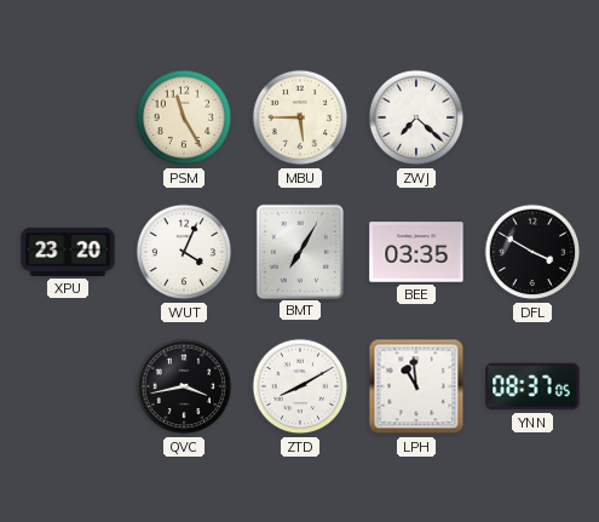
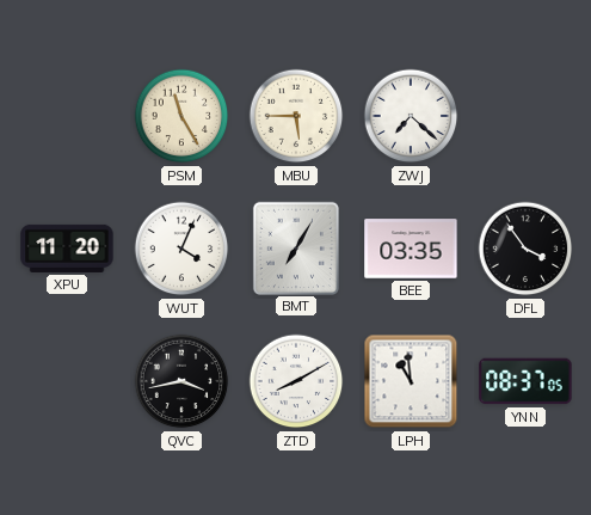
XPU: 23:20 -> 11:20
DFL: 3:50 -> 3:54
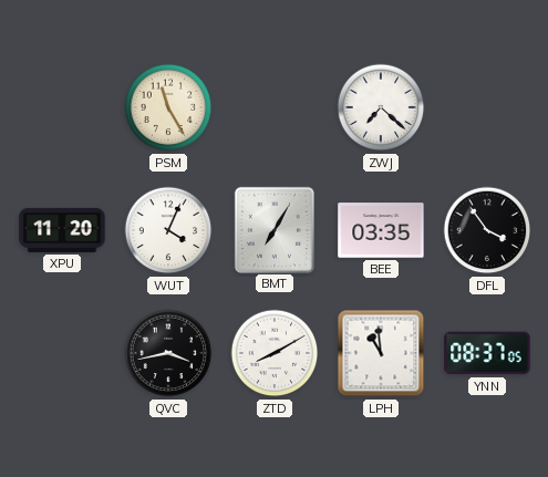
MBU: 5:45 -> none
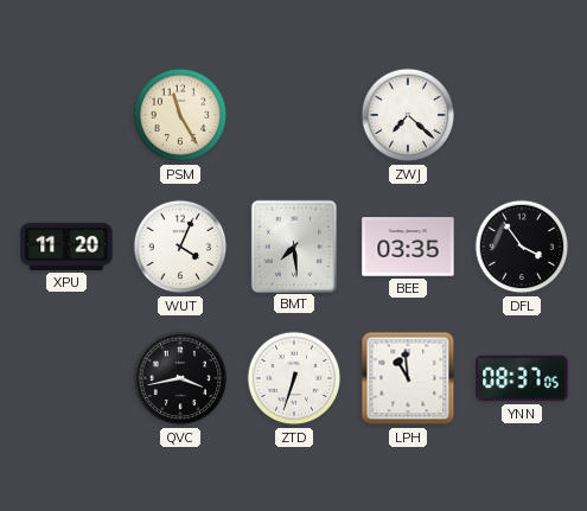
BMT: 7:05 -> 7:29
ZTD: 8:10 -> 6:33
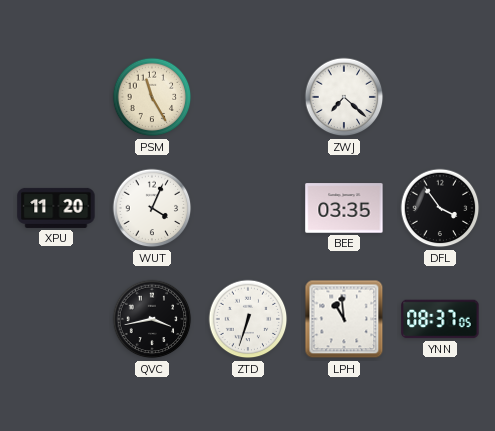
BMT: 7:29 -> none
